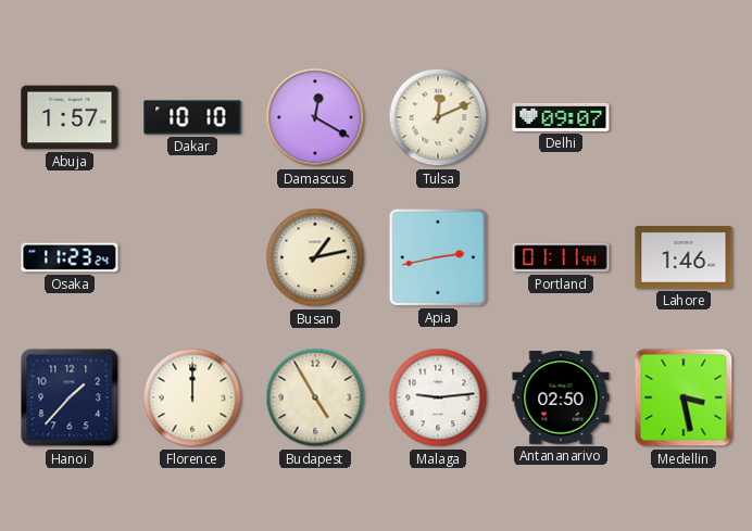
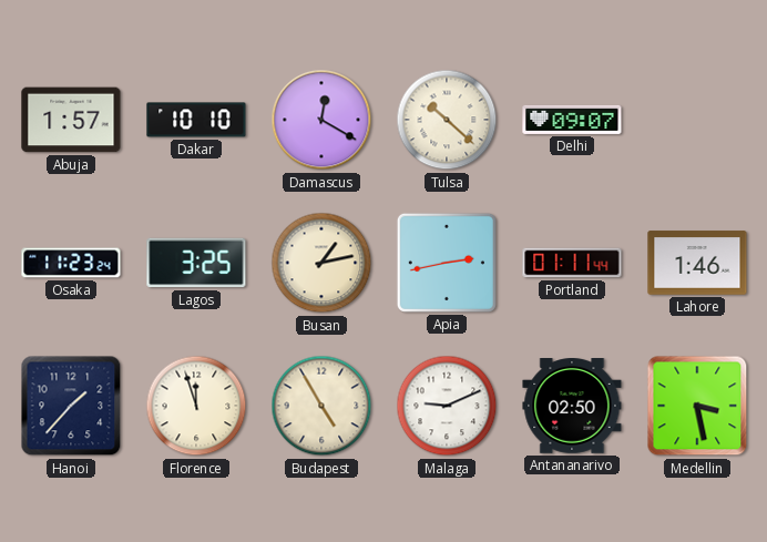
Tulsa: 12:11 -> 10:22
Lagos: none -> 3:25
Florence: 12:00 -> 11:57
Malaga: 9:14 -> 9:11
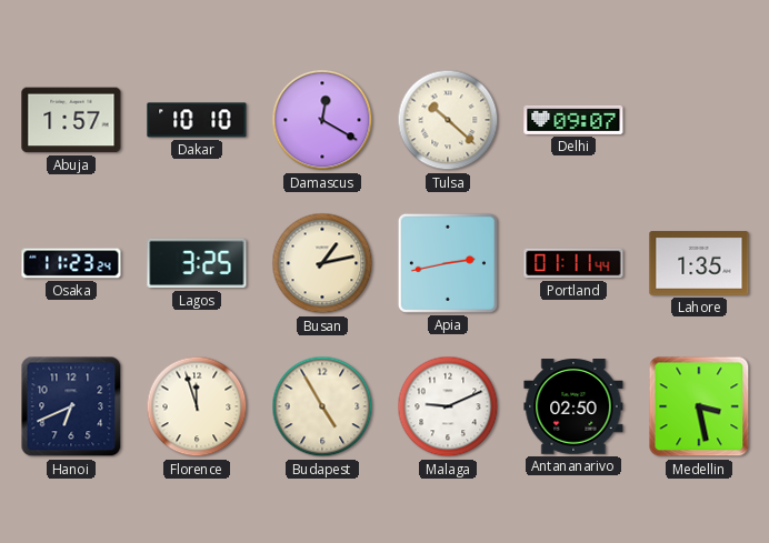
Lahore: 1:46 -> 1:35
Hanoi: 1:37 -> 6:41
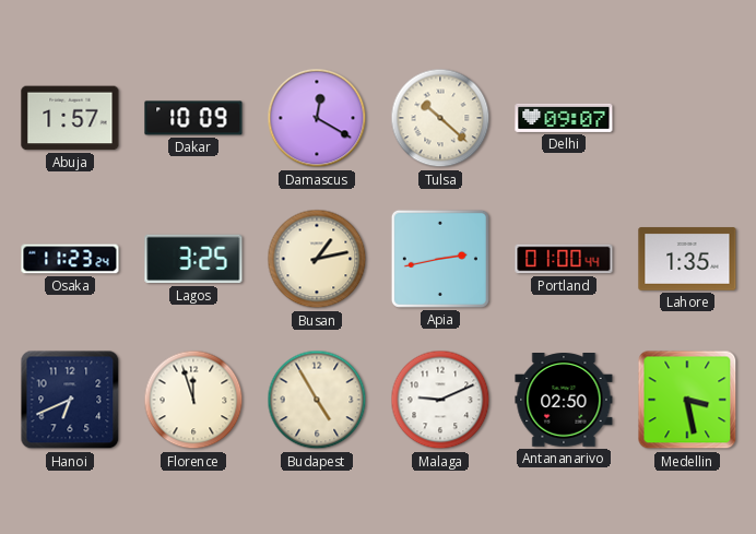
Dakar: 10:10 -> 10:09
Portland: 01:11 -> 01:00
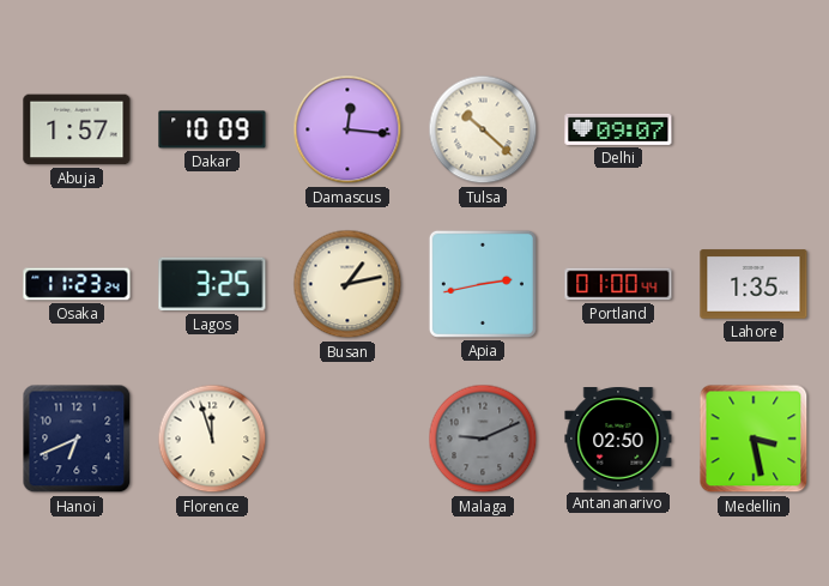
Damascus: 12:20 -> 12:16
Budapest: 4:55 -> none
Malaga dial: white -> grey
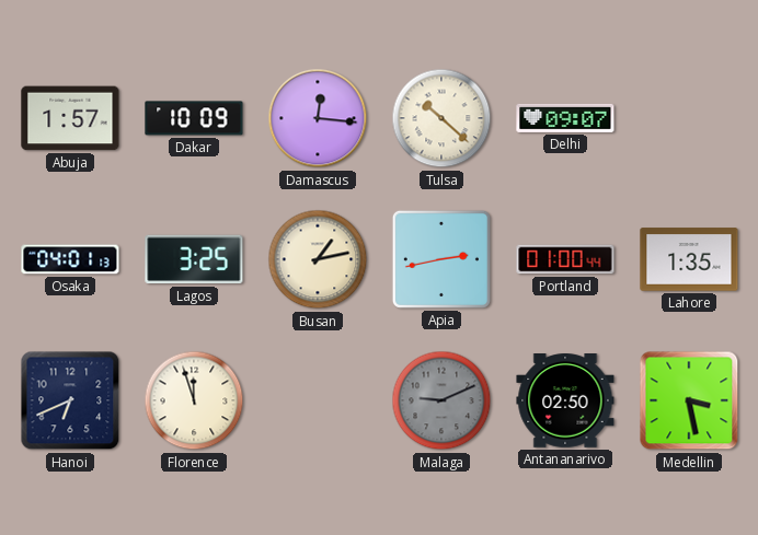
Osaka: 11:23 -> 04:01
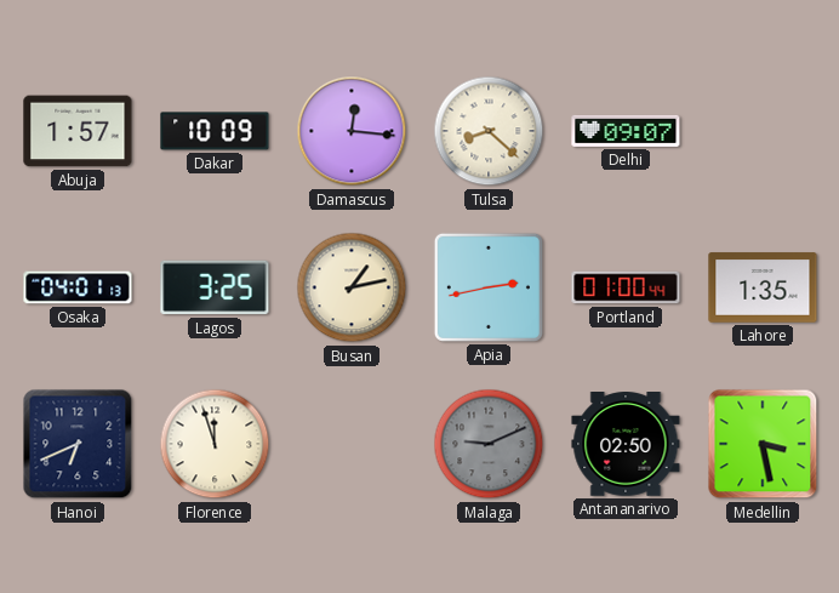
Tulsa: 10:22 -> 8:22
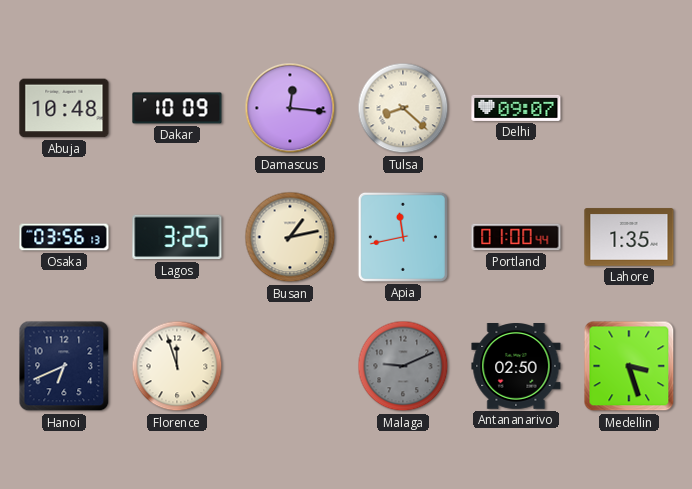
Abuja: 1:57 -> 10:48
Osaka: 04:01 -> 03:56
Apia: 2:43 -> 11:43
Medellin: 3:28 -> 3:27
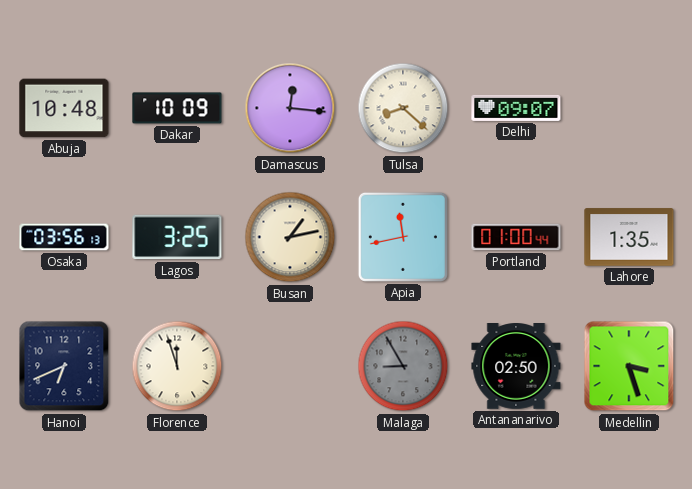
Malaga: 9:11 -> 8:55
